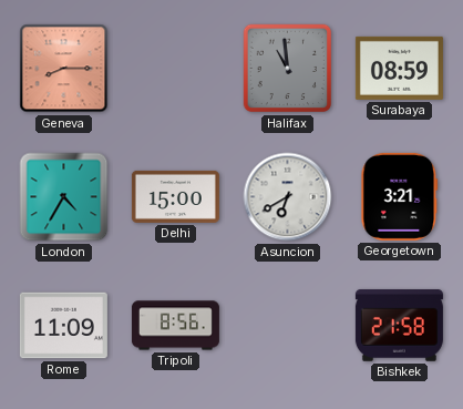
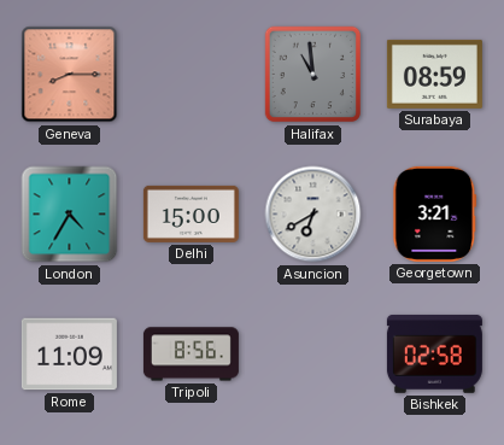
Bishkek: 21:58 -> 02:58
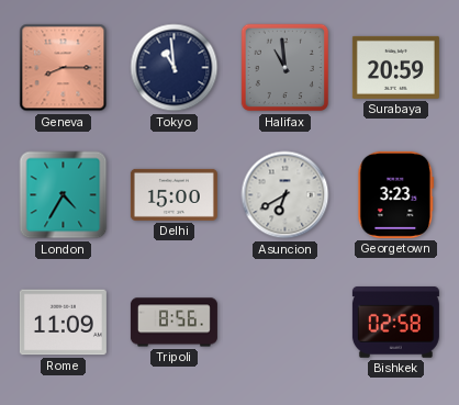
Tokyo: none -> 10:59
Surabaya: 08:59 -> 20:59
Georgetown: 3:21 -> 3:23
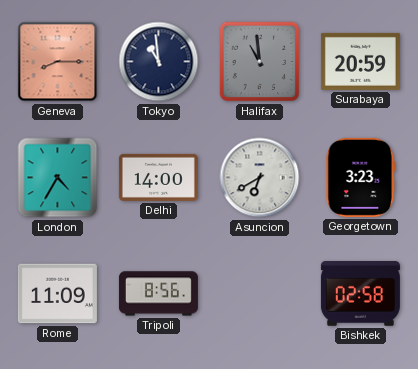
Delhi: 15:00 -> 14:00
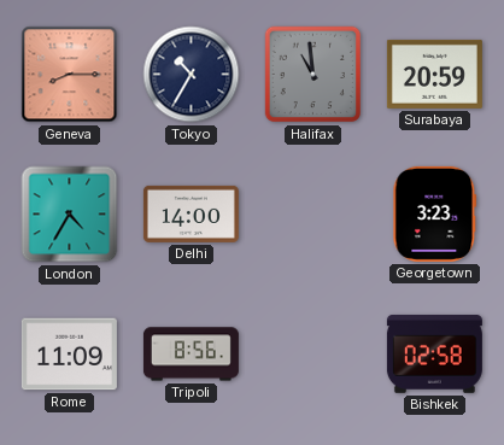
Tokyo: 10:59 -> 10:35
Asuncion: 6:40 -> none
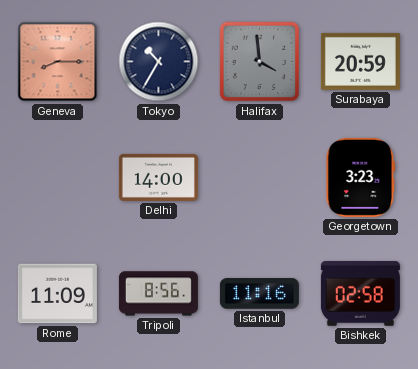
Halifax: 10:59 -> 3:59
London: 4:35 -> none
Istanbul: none -> 11:16
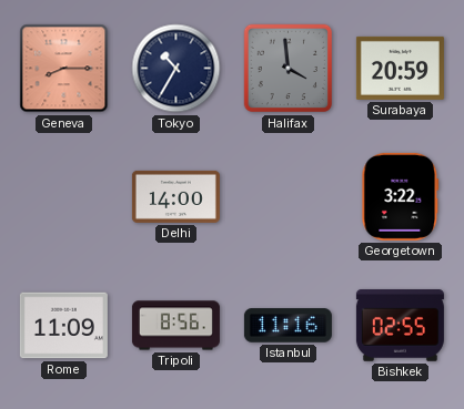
Georgetown: 3:23 -> 3:22
Bishkek: 02:58 -> 02:55
